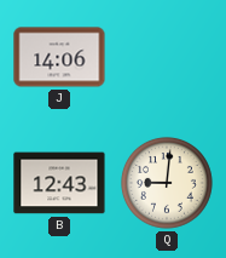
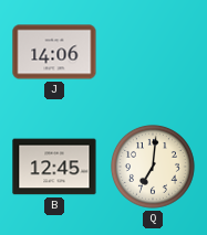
B: 12:43 -> 12:45
Q: 9:01 -> 7:01
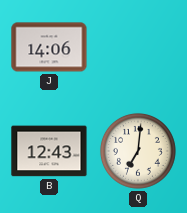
B: 12:45 -> 12:43
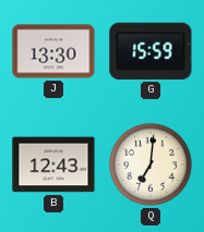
J: 14:06 -> 13:30
G: none -> 15:59
